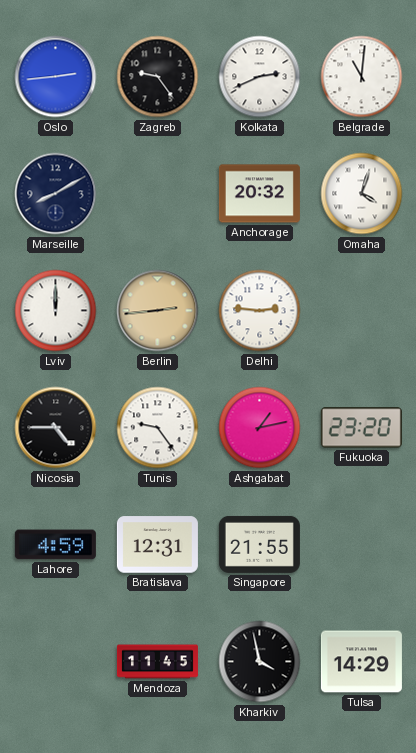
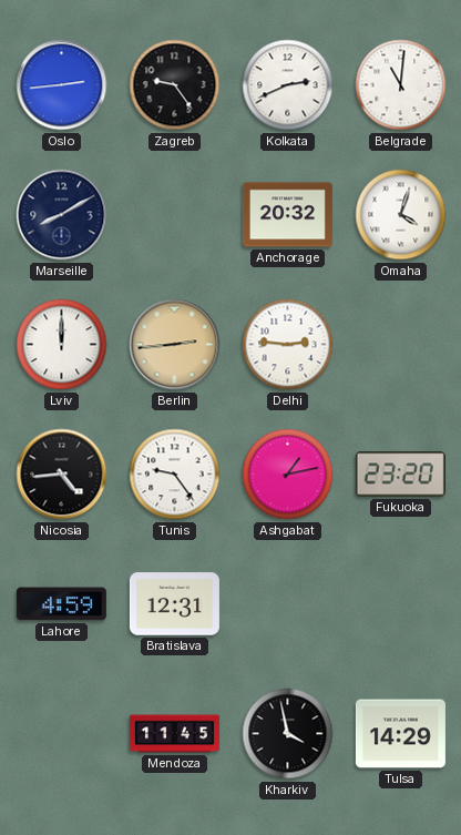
Nicosia: 4:45 -> 4:44
Singapore: 21:55 -> none
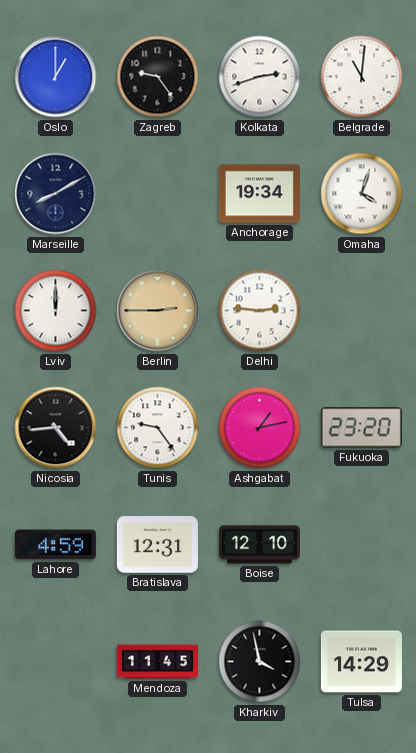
Oslo: 2:44 -> 1:00
Kolkata: 2:41 -> 2:42
Anchorage: 20:32 -> 19:34
Berlin: 2:44 -> 2:45
Boise: none -> 12:10
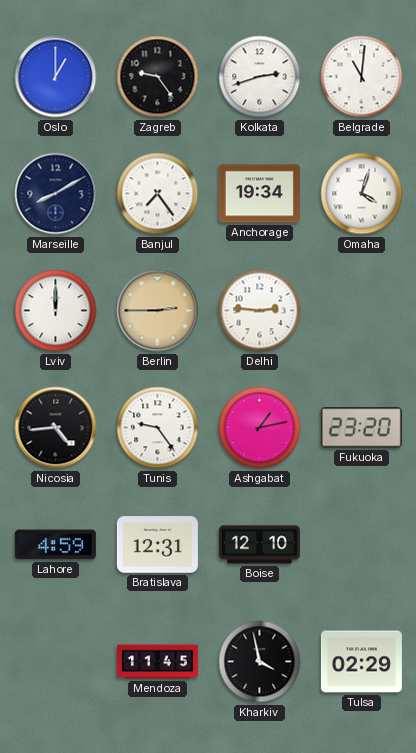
Banjul: none -> 7:24
Tulsa: 14:29 -> 02:29
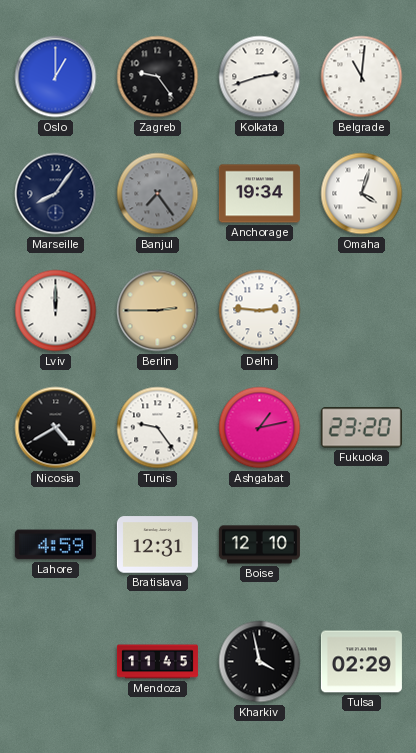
Marseille: 8:10 -> 8:06
Banjul dial: white -> grey
Nicosia: 4:44 -> 4:40
